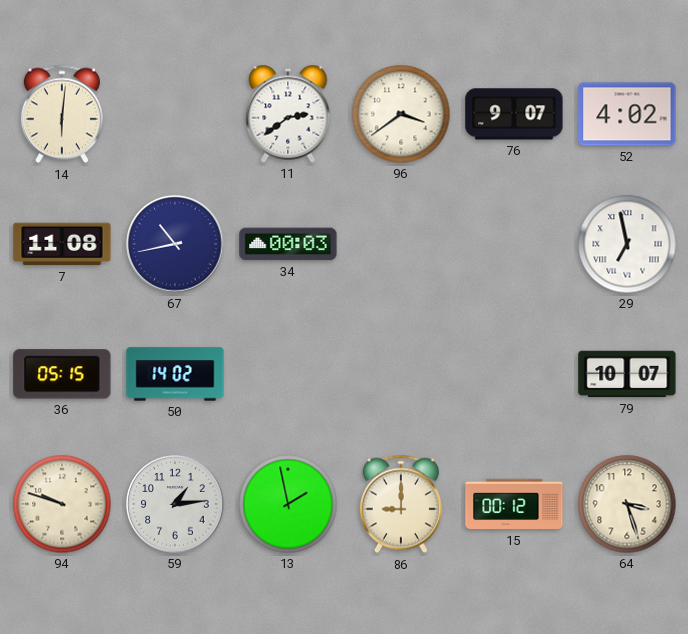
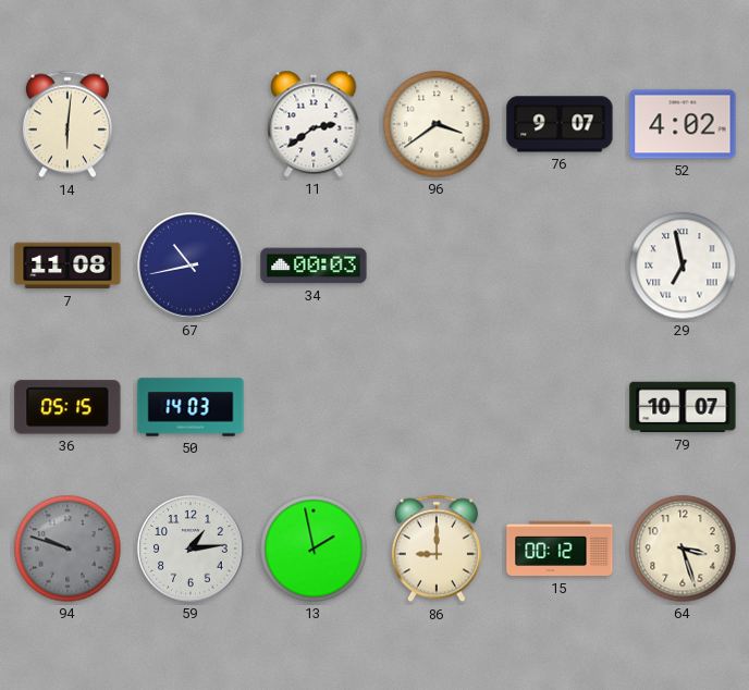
50: 14:02 -> 14:03
94 dial: cream -> grey
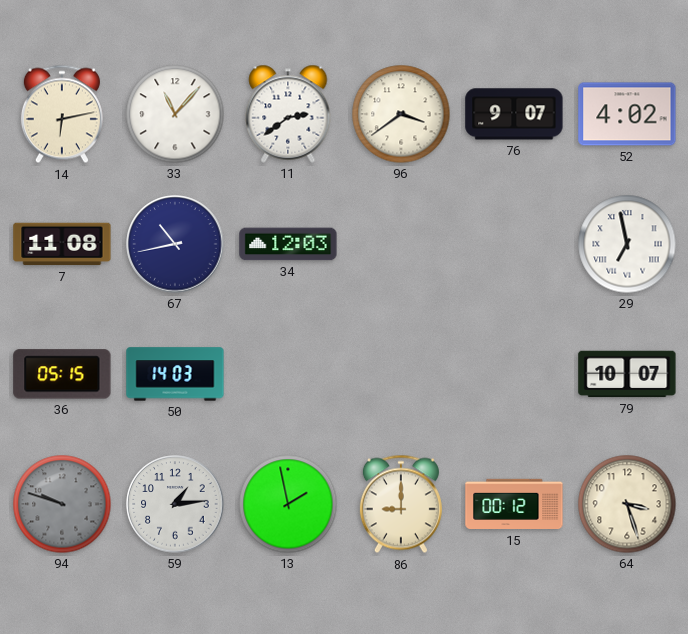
14: 6:01 -> 6:13
33: none -> 11:07
34: 00:03 -> 12:03
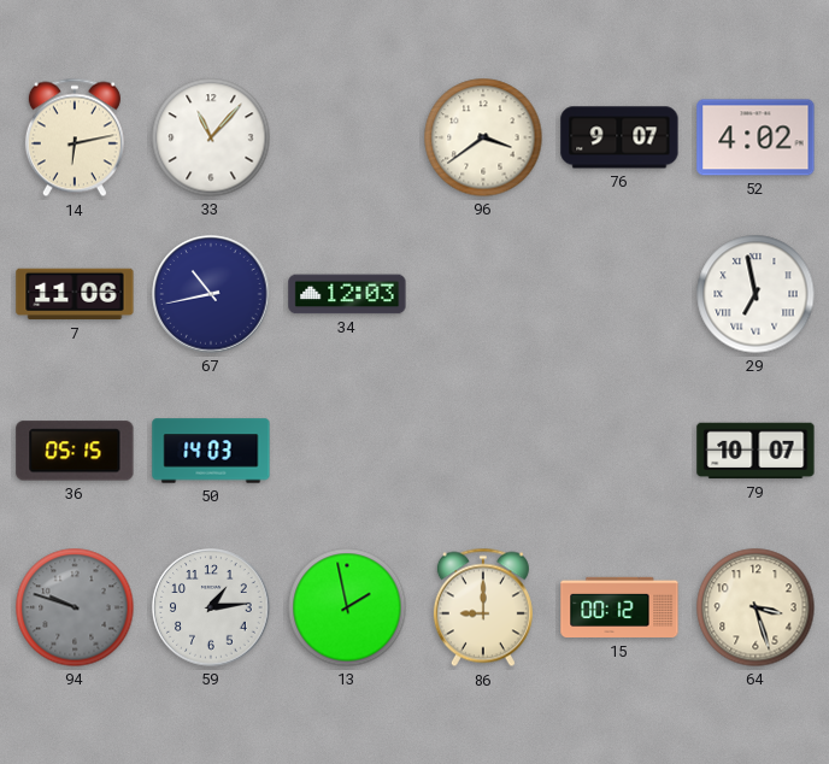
11: 2:39 -> none
7: 11:08 -> 11:06
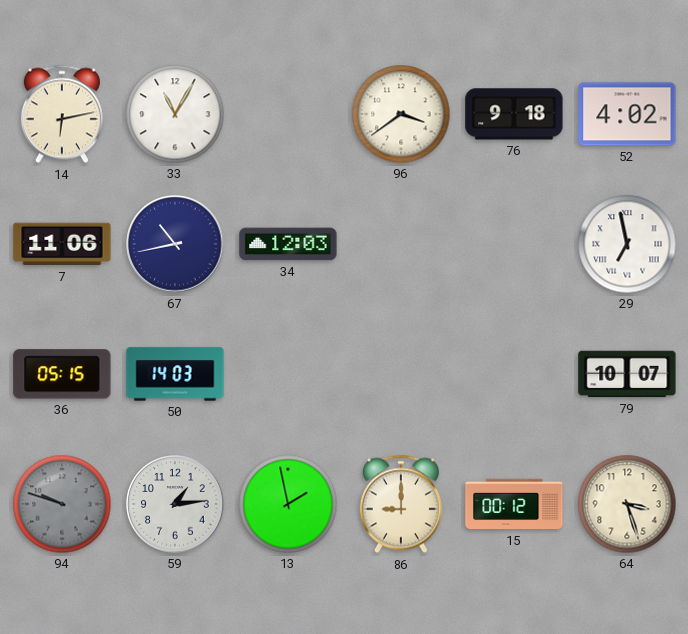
33: 11:07 -> 11:05
76: 9:07 -> 9:18
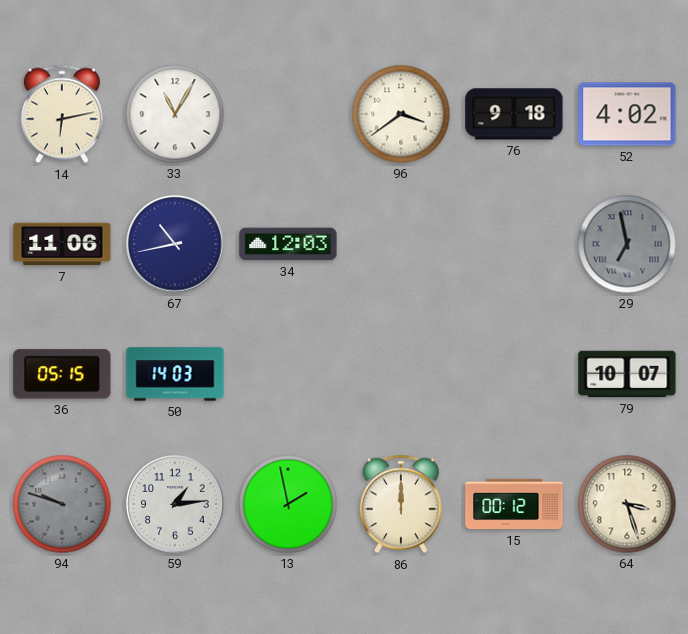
29 dial: white -> grey
86: 9:00 -> 12:00
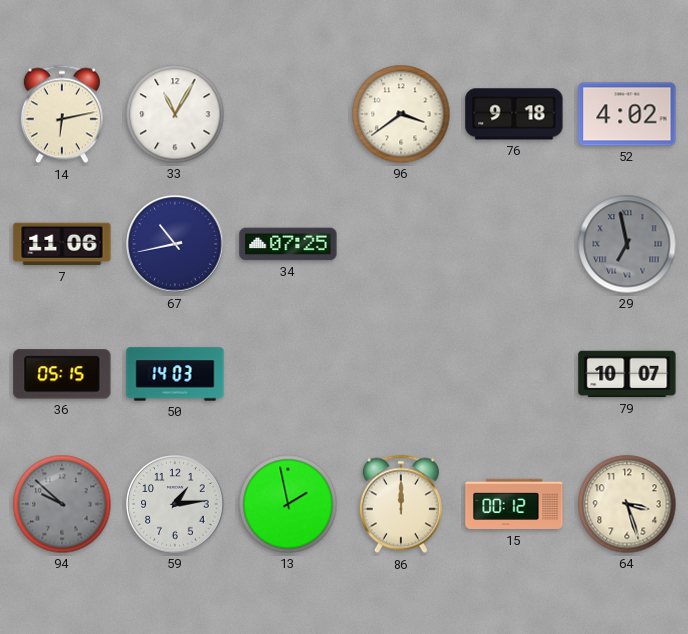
34: 12:03 -> 07:25
94: 9:48 -> 9:52
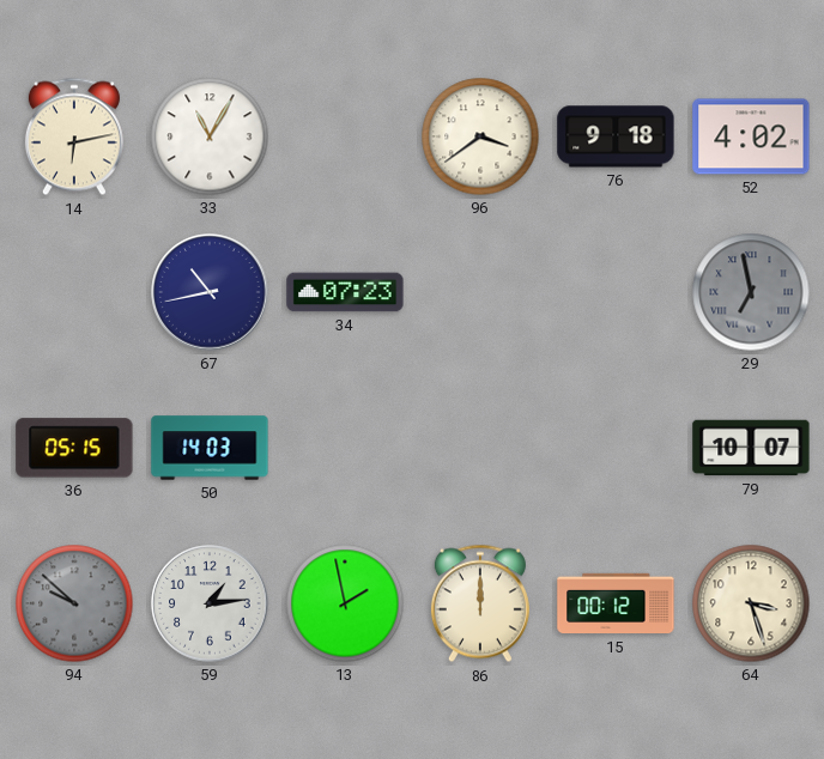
7: 11:06 -> none
34: 07:25 -> 07:23
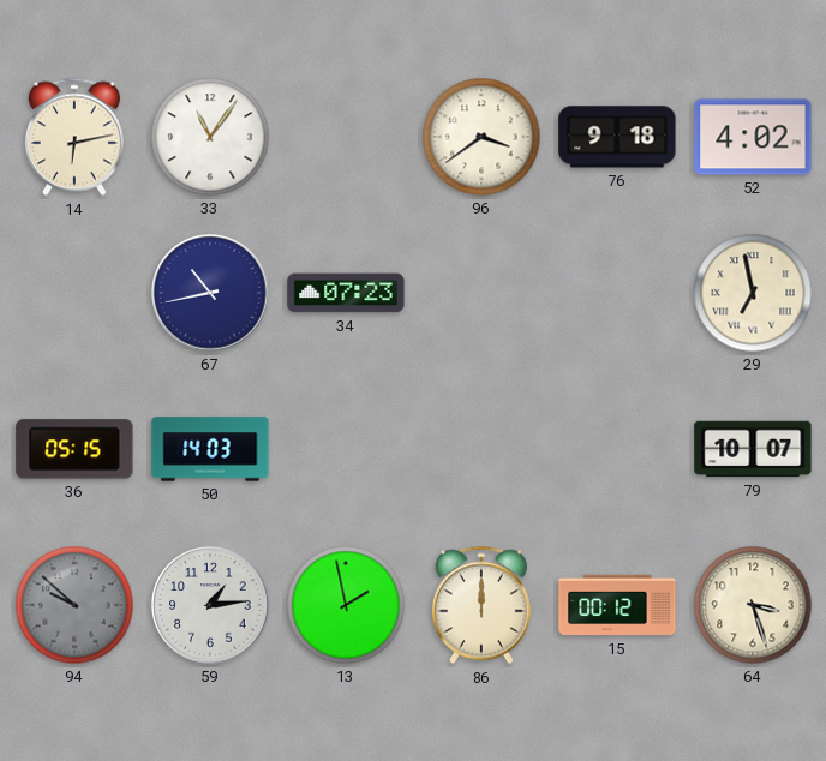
33: 11:05 -> 11:06
29 dial: grey -> cream
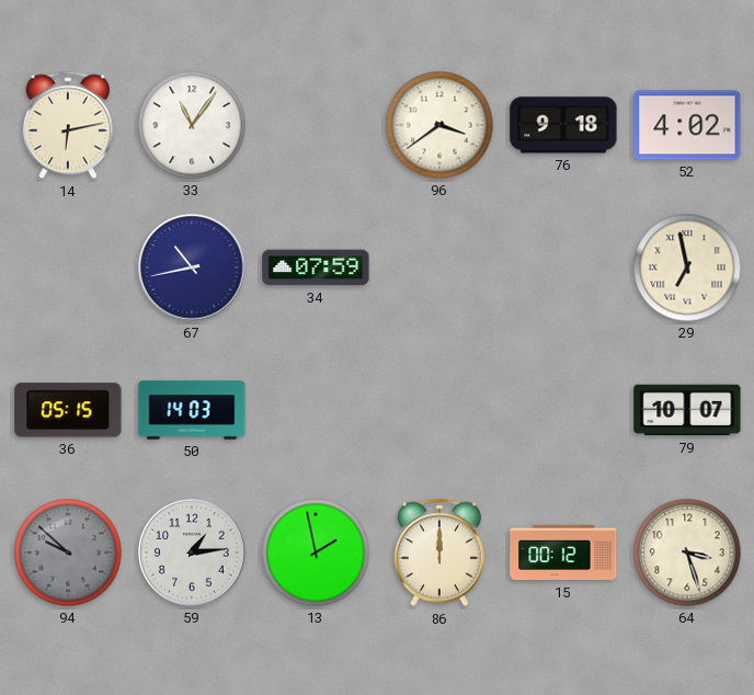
34: 07:23 -> 07:59
